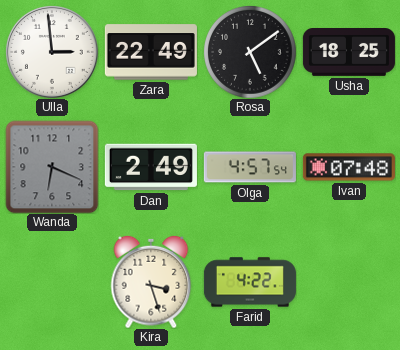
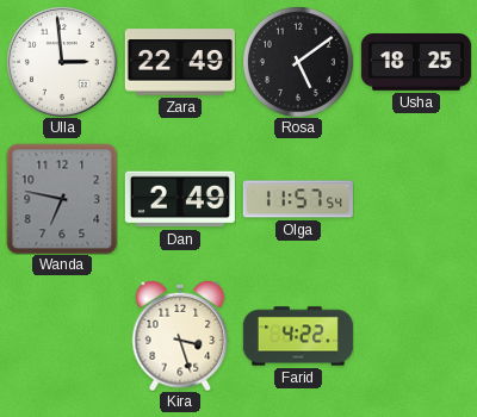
Wanda: 6:19 -> 6:47
Olga: 4:57 -> 11:57
Ivan: 07:48 -> none
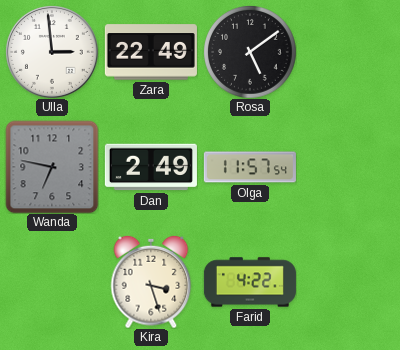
Usha: 18:25 -> none
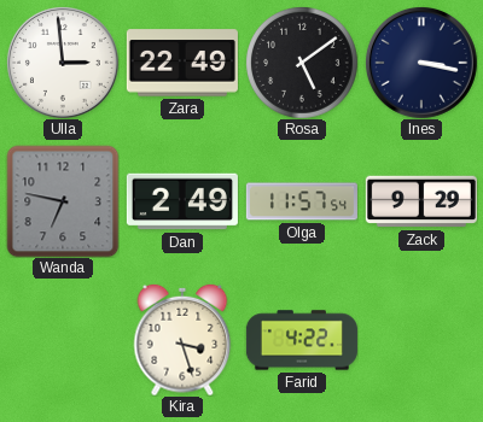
Ines: none -> 3:17
Zack: none -> 9:29
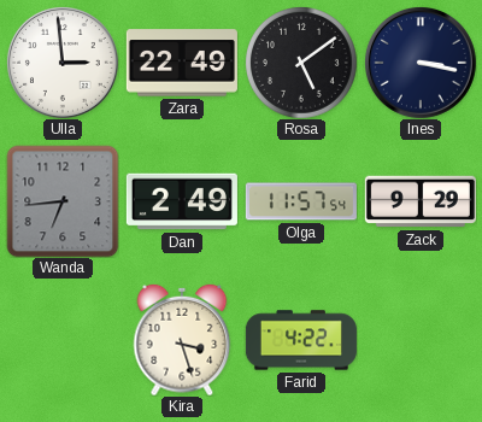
Wanda: 6:47 -> 6:44
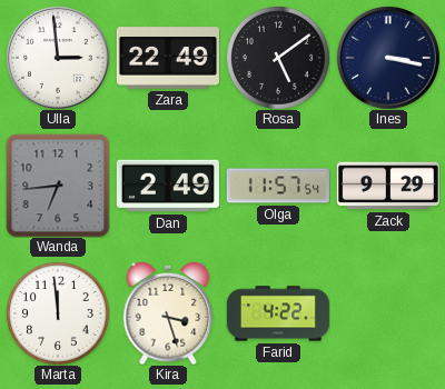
Marta: none -> 11:59
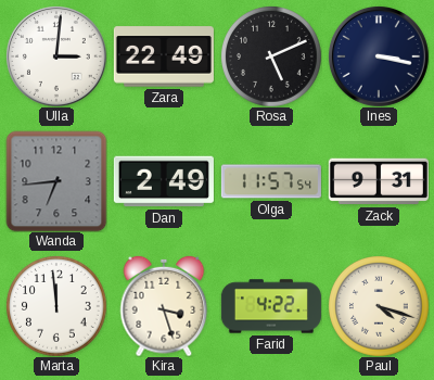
Ulla: 2:59 -> 3:01
Rosa: 5:09 -> 5:11
Zack: 9:29 -> 9:31
Paul: none -> 4:18
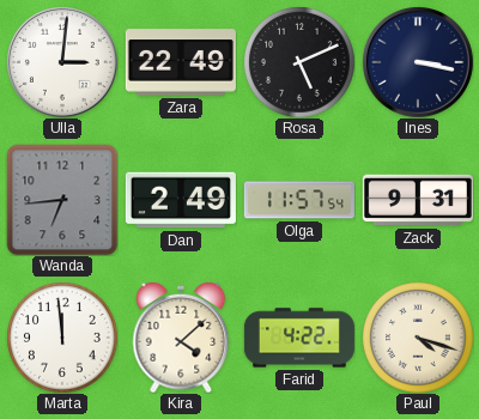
Kira: 3:27 -> 4:08
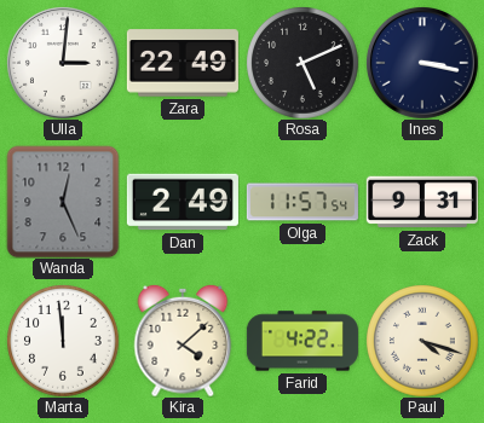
Wanda: 6:44 -> 12:26
